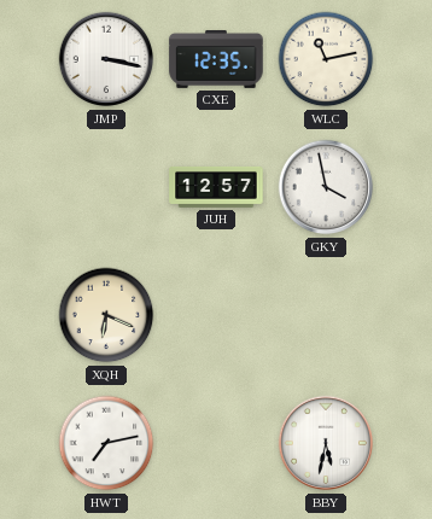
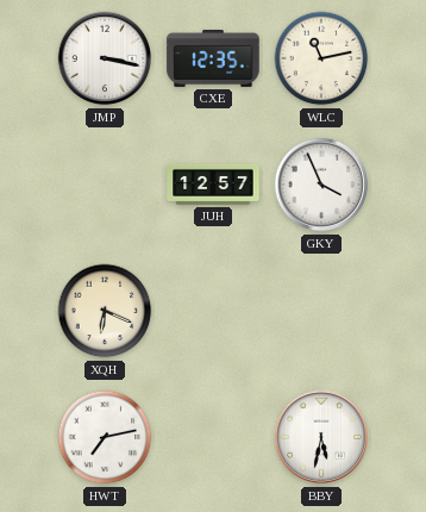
GKY: 3:58 -> 3:56
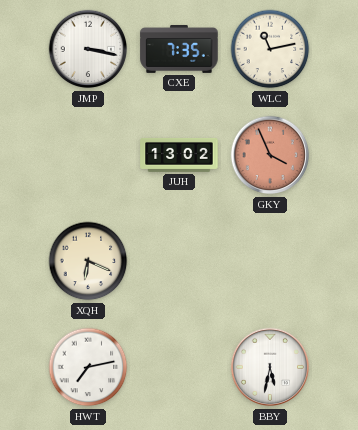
CXE: 12:35 -> 7:35
JUH: 12:57 -> 13:02
GKY dial: white -> salmon
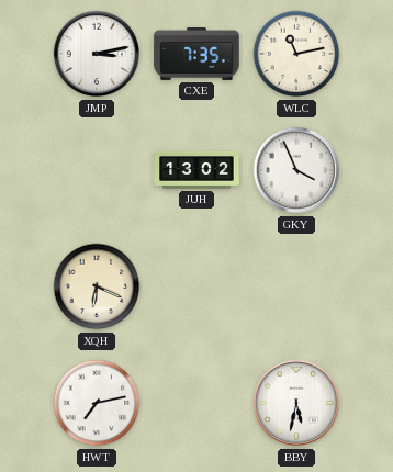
JMP: 3:17 -> 3:13
GKY dial: salmon -> white
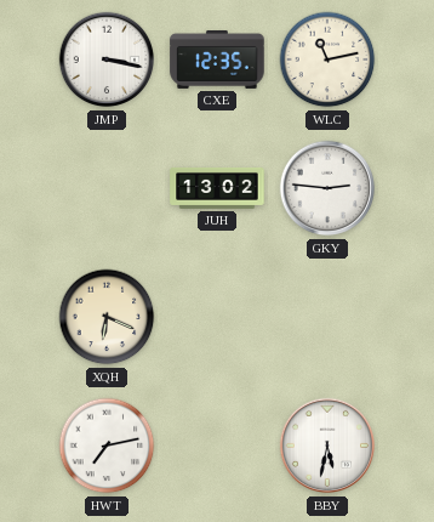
JMP: 3:13 -> 3:17
CXE: 7:35 -> 12:35
GKY: 3:56 -> 2:46
